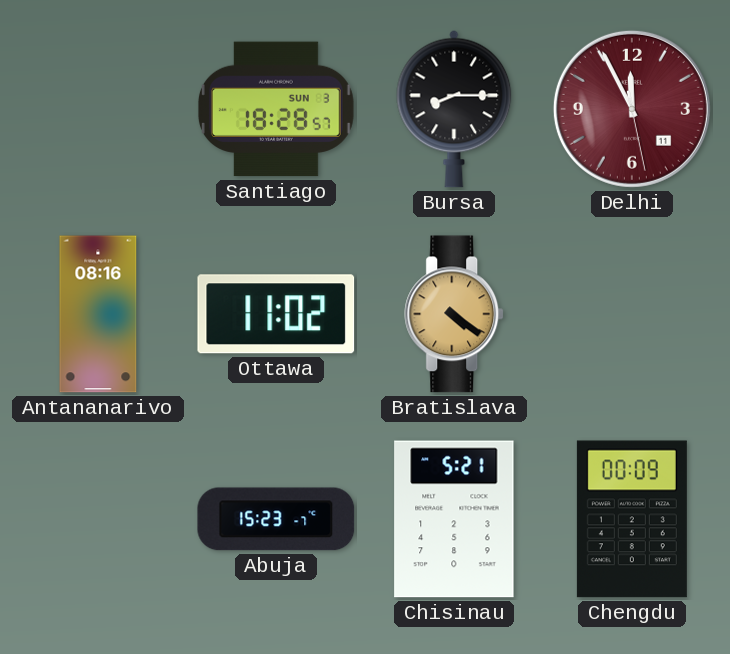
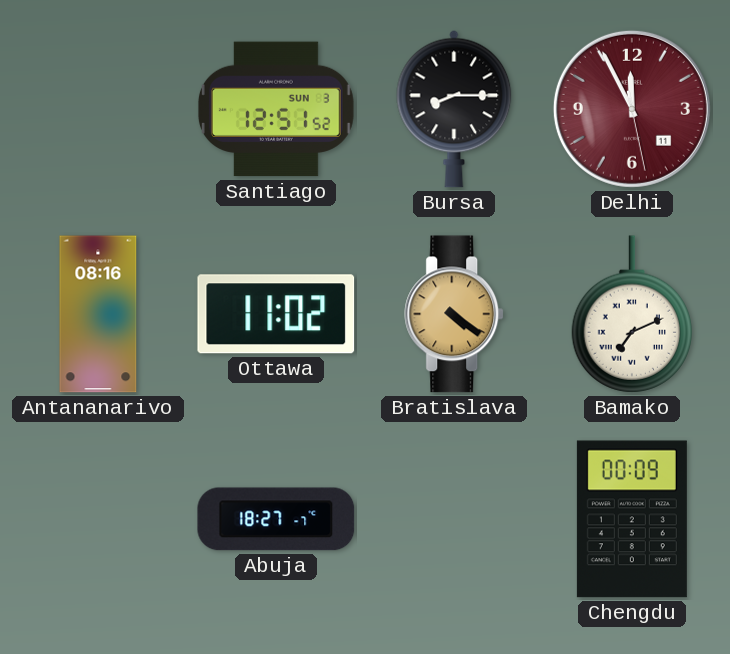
Santiago: 18:28 -> 12:51
Bamako: none -> 7:11
Abuja: 15:23 -> 18:27
Chisinau: 5:21 -> none
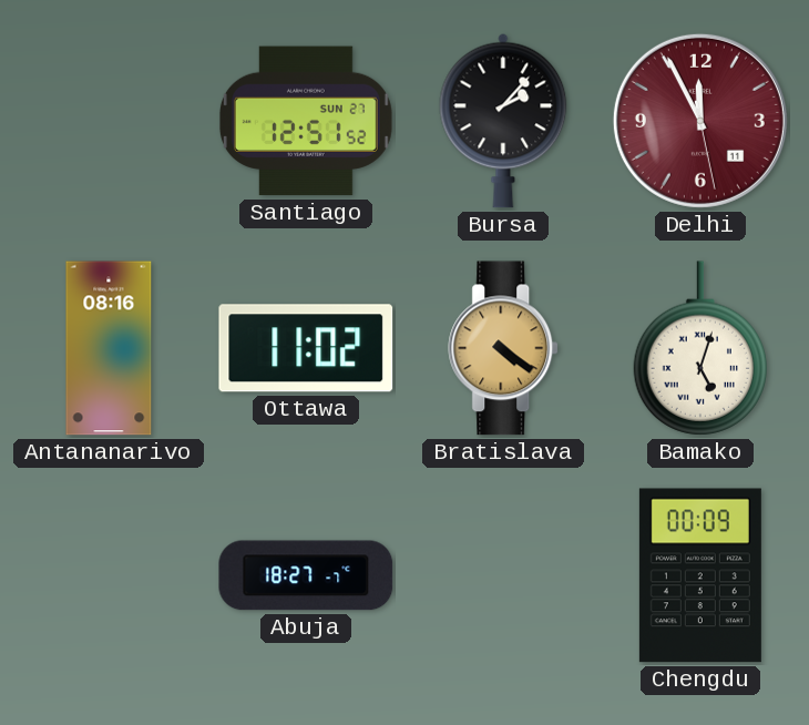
Santiago date: SUN 3 -> SUN 27
Bursa: 8:15 -> 2:07
Bamako: 7:11 -> 5:03
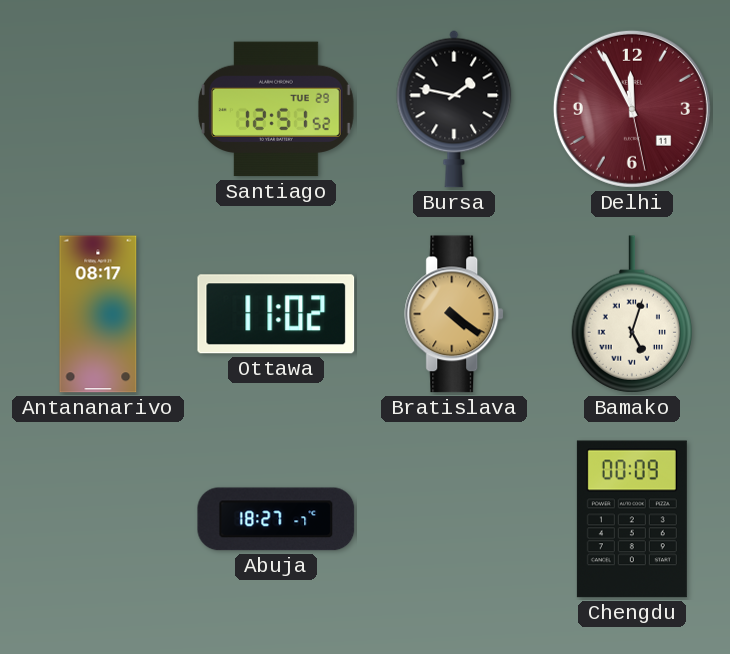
Santiago date: SUN 27 -> TUE 29
Bursa: 2:07 -> 1:47
Antananarivo: 08:16 -> 08:17
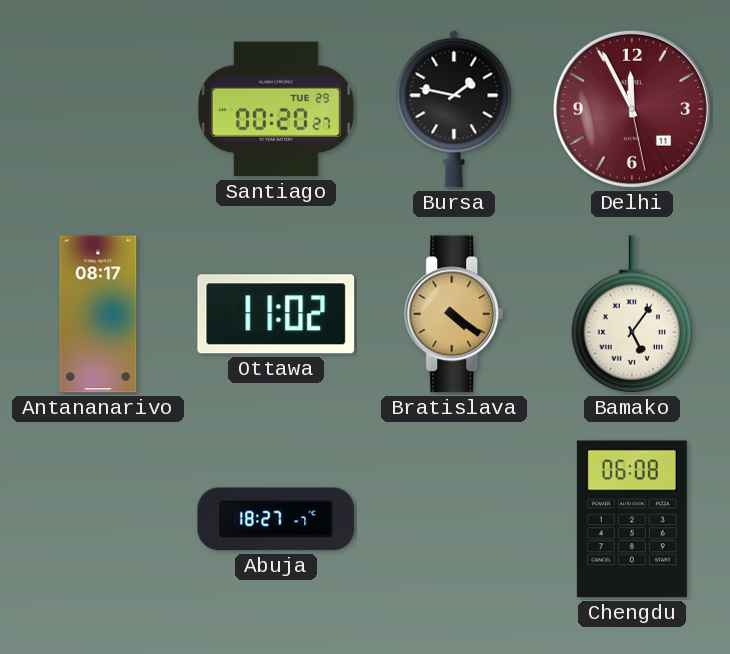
Santiago: 12:51 -> 00:20
Bamako: 5:03 -> 5:06
Chengdu: 00:09 -> 06:08
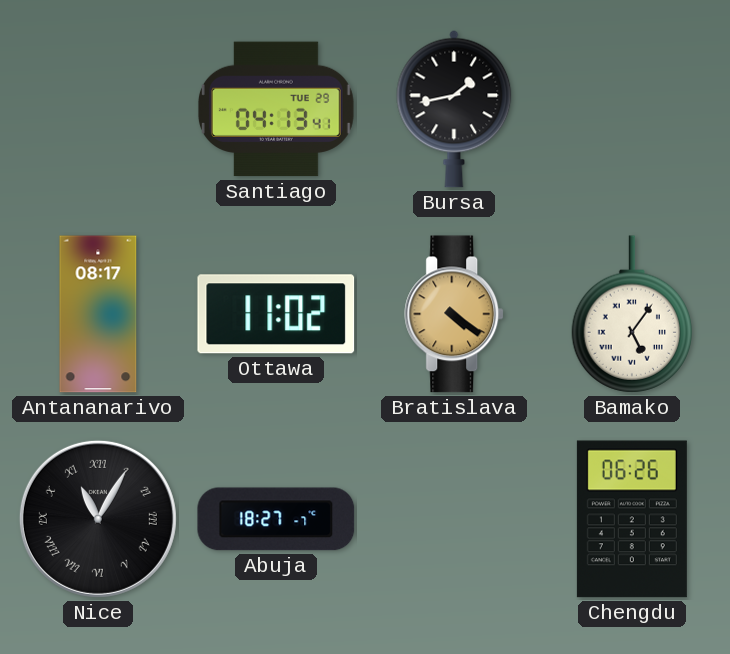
Santiago: 00:20 -> 04:13
Bursa: 1:47 -> 1:43
Delhi: 11:55 -> none
Nice: none -> 11:05
Chengdu: 06:08 -> 06:26
